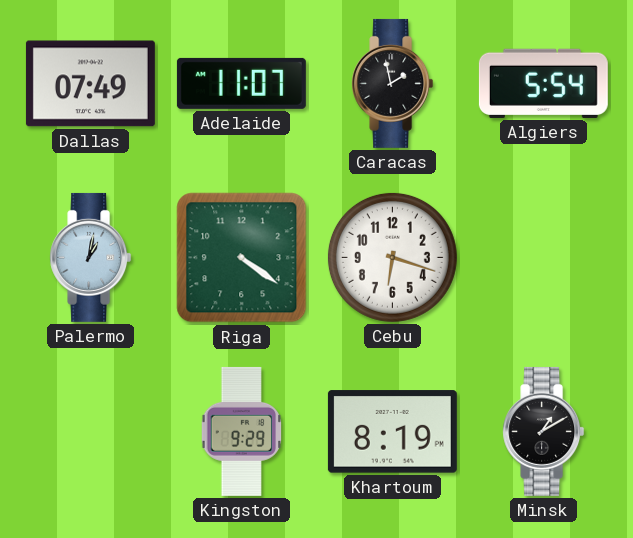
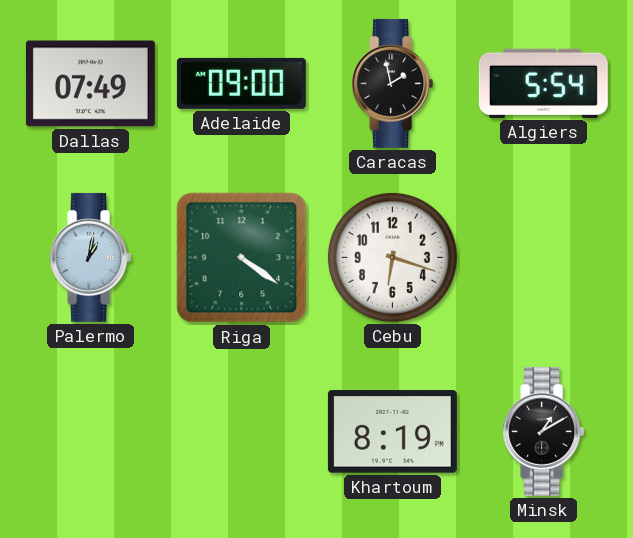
Adelaide: 11:07 -> 09:00
Kingston: 9:29 -> none
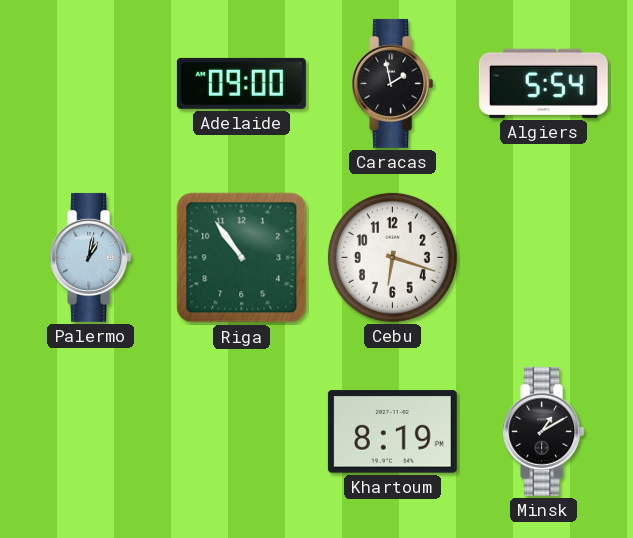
Dallas: 07:49 -> none
Riga: 4:21 -> 10:54
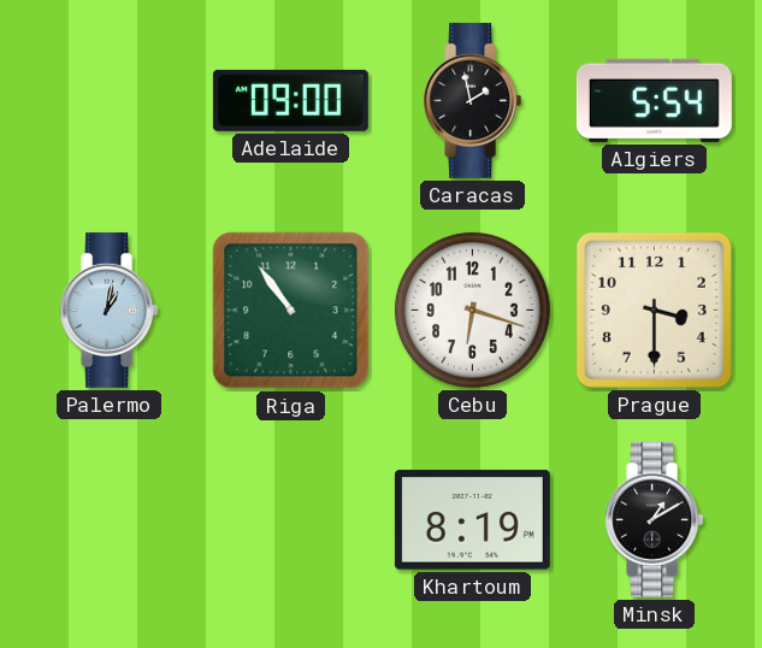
Prague: none -> 3:30
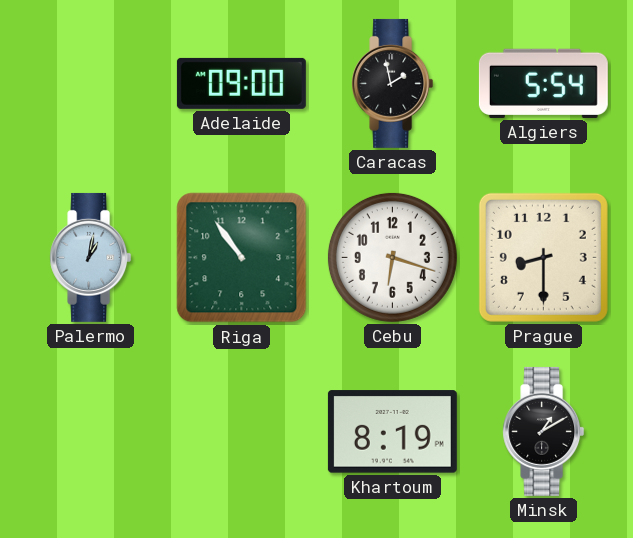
Prague: 3:30 -> 8:30
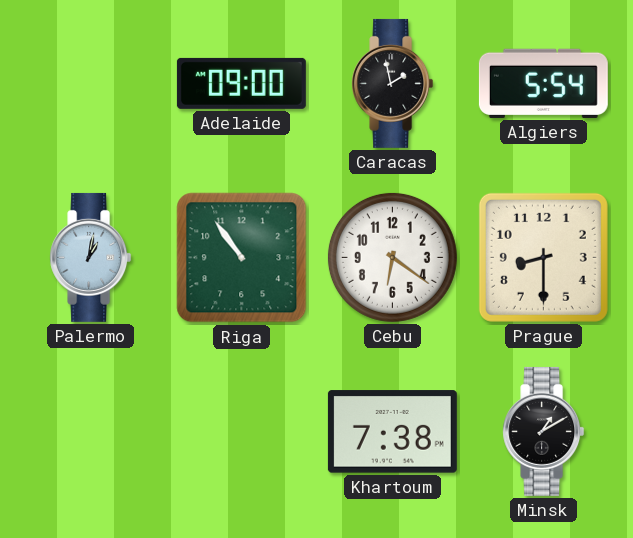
Cebu: 6:18 -> 6:21
Khartoum: 8:19 -> 7:38
